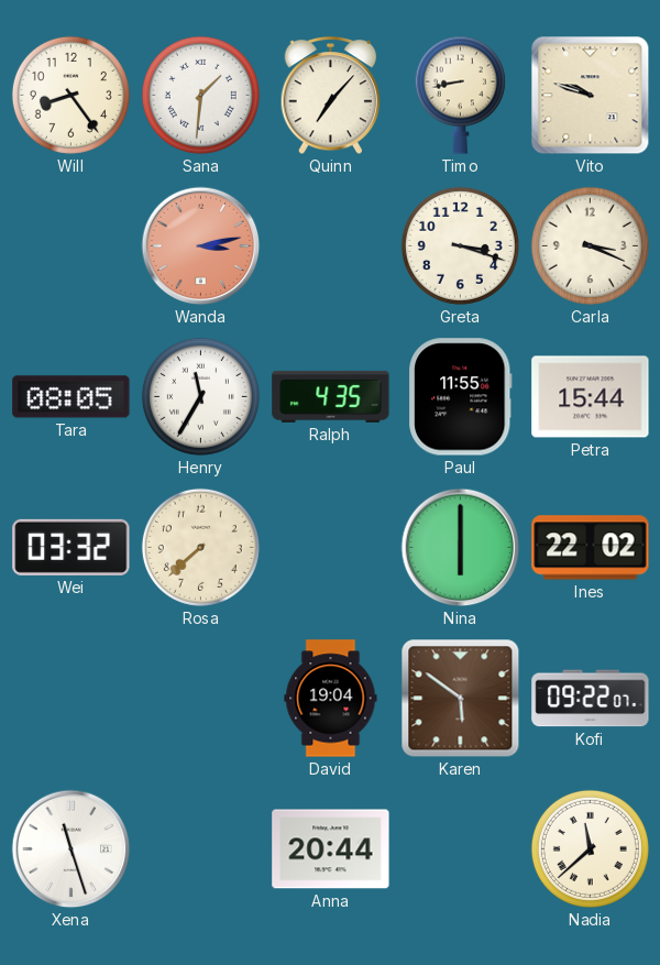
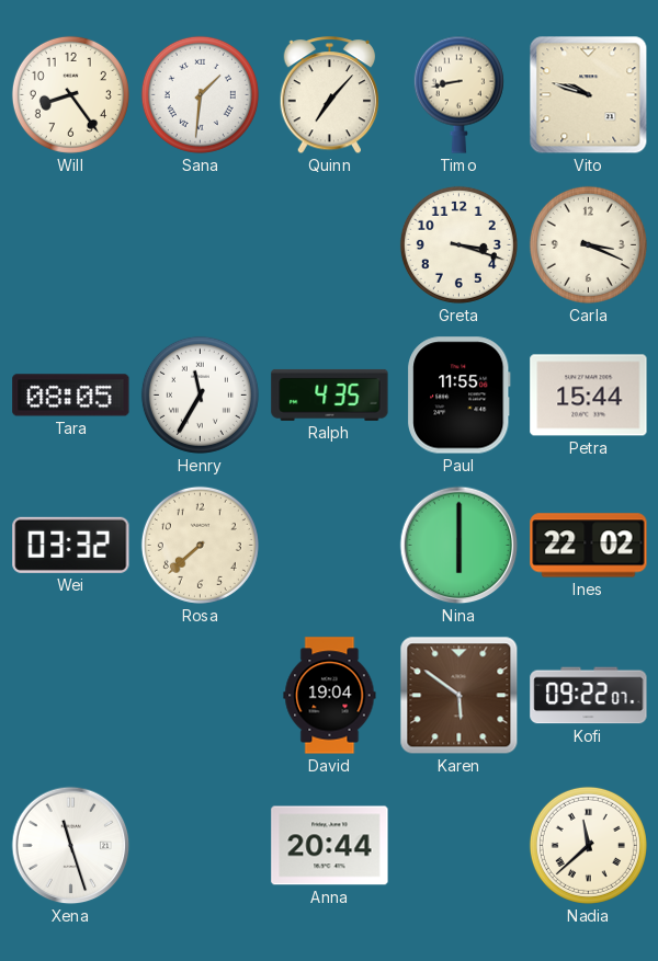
Wanda: 3:13 -> none
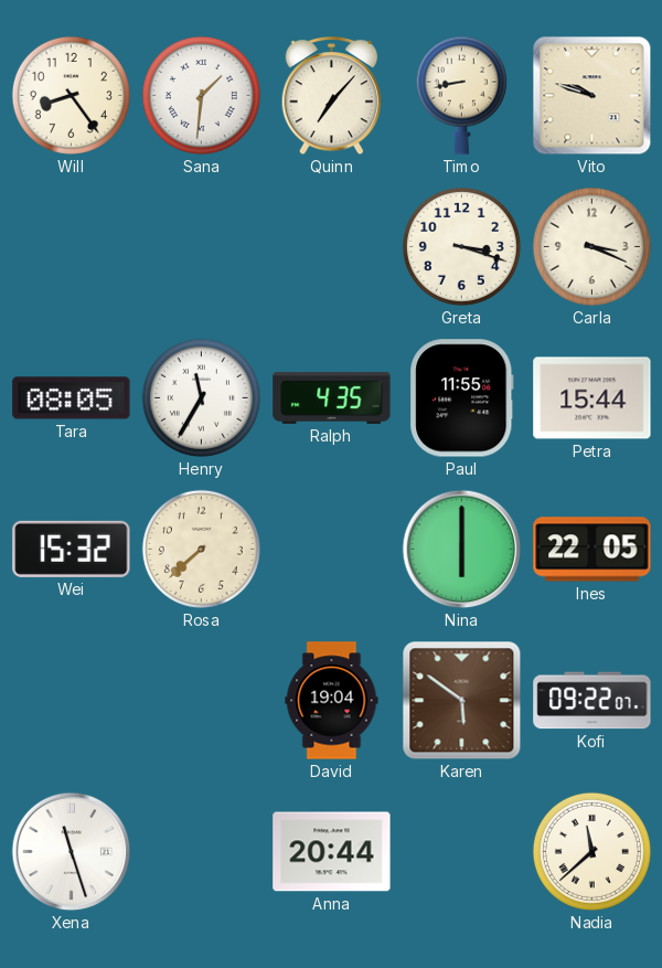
Wei: 03:32 -> 15:32
Ines: 22:02 -> 22:05
